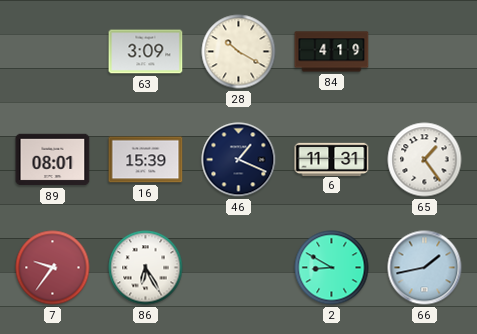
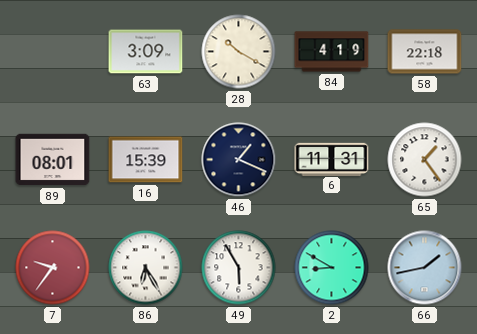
58: none -> 22:18
49: none -> 5:55
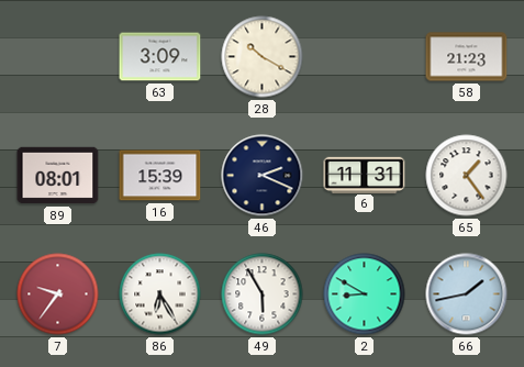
84: 4:19 -> none
58: 22:18 -> 21:23
46: 1:19 -> 2:19
